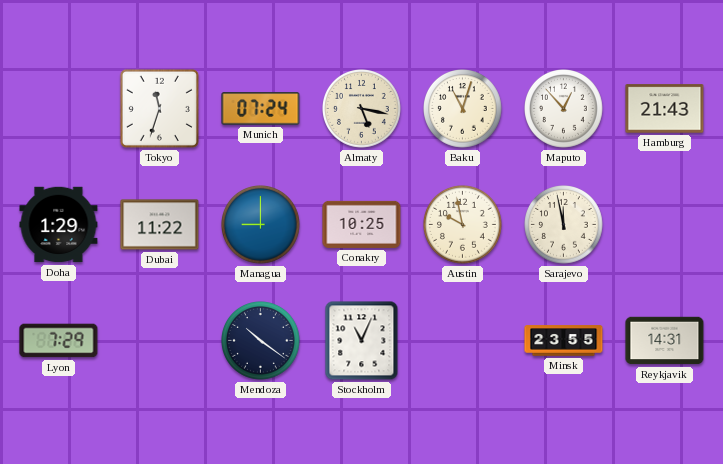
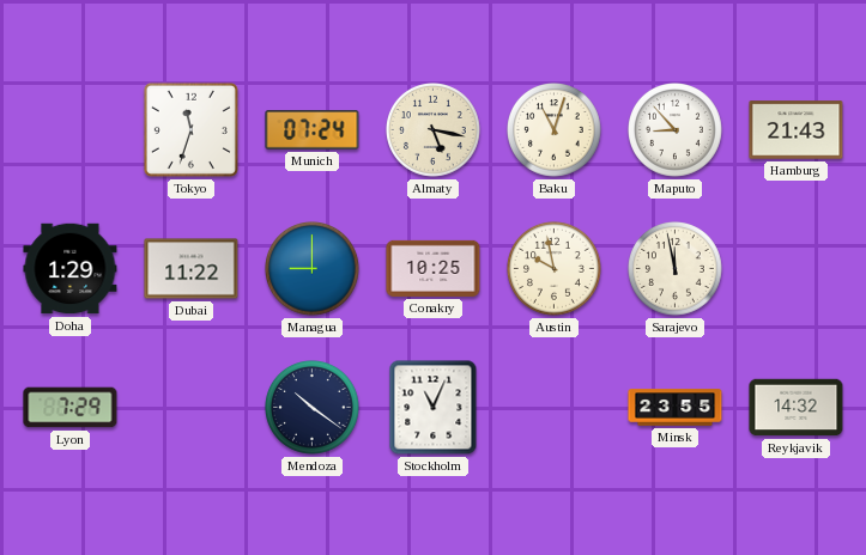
Maputo: 12:53 -> 8:53
Reykjavik: 14:31 -> 14:32
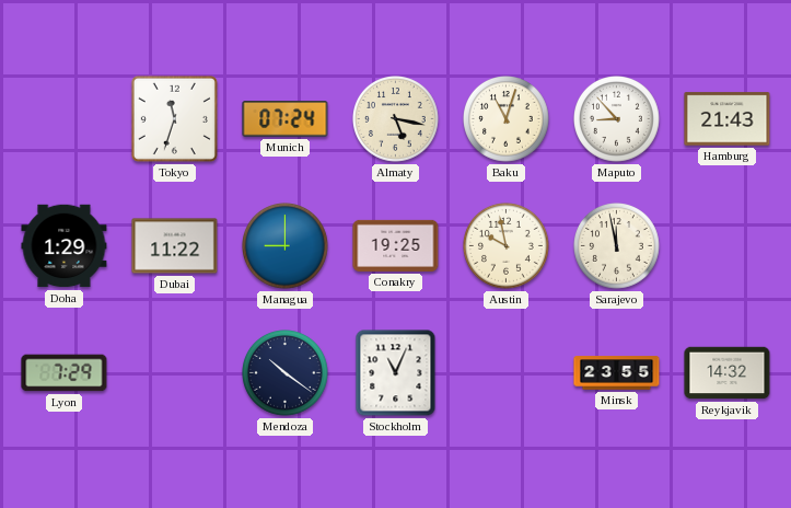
Conakry: 10:25 -> 19:25
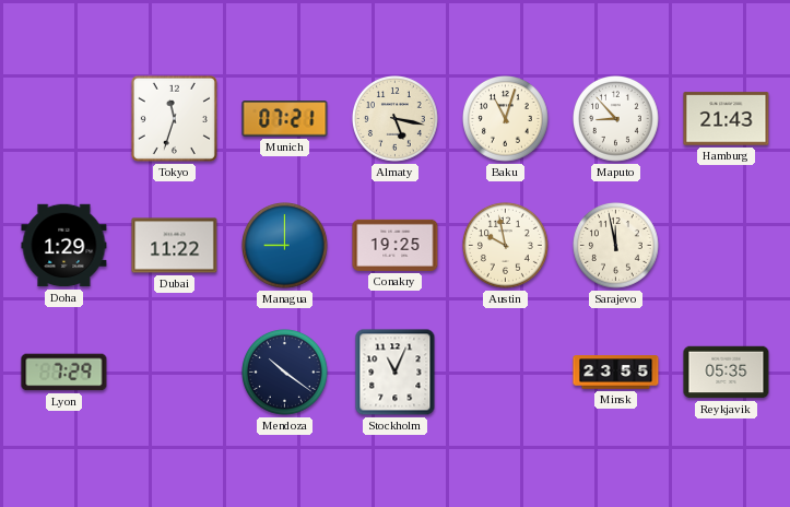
Munich: 07:24 -> 07:21
Reykjavik: 14:32 -> 05:35
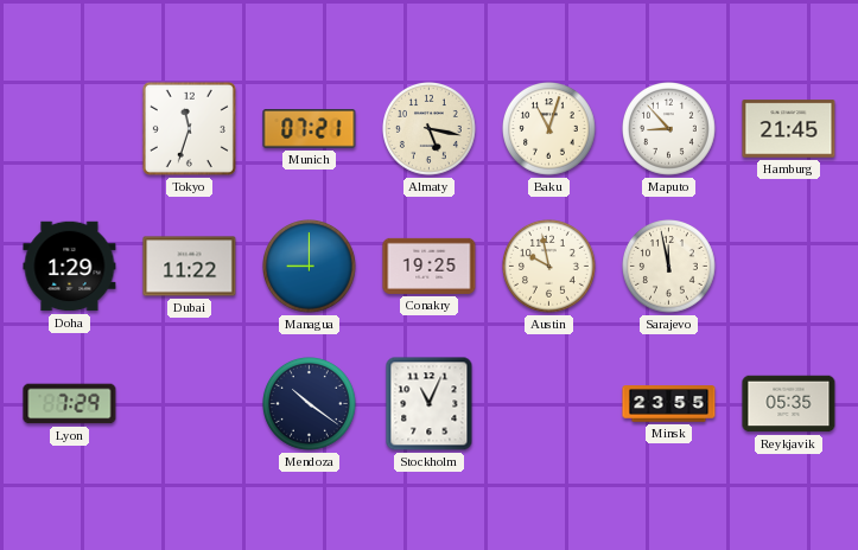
Hamburg: 21:43 -> 21:45
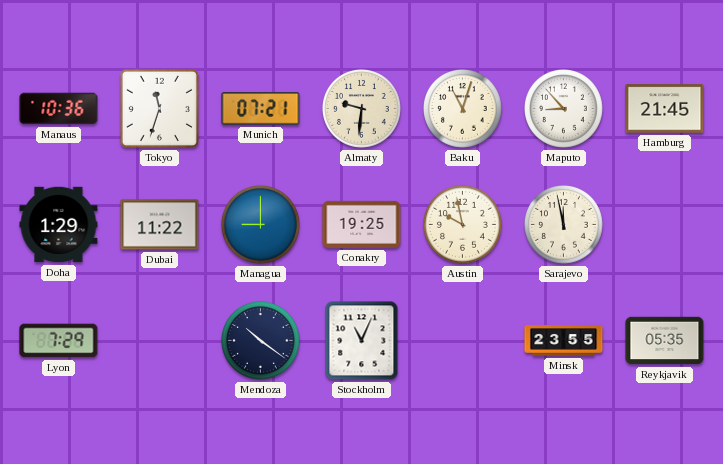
Manaus: none -> 10:36
Almaty: 5:17 -> 9:31
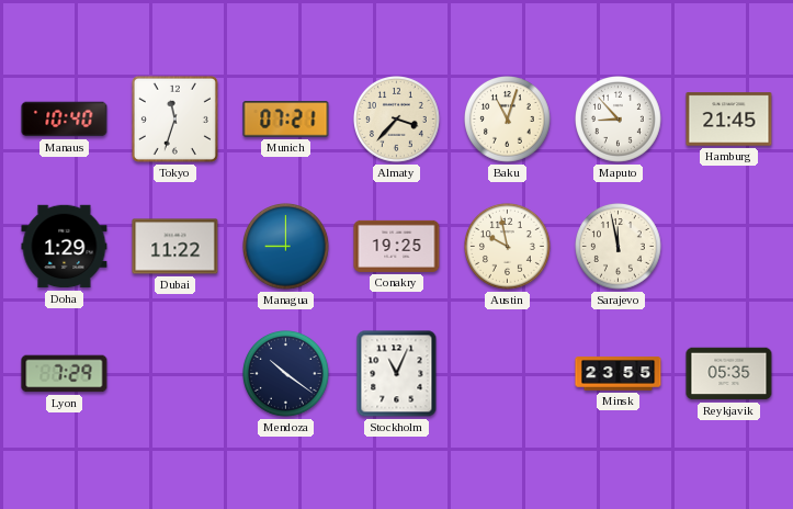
Manaus: 10:36 -> 10:40
Almaty: 9:31 -> 3:37
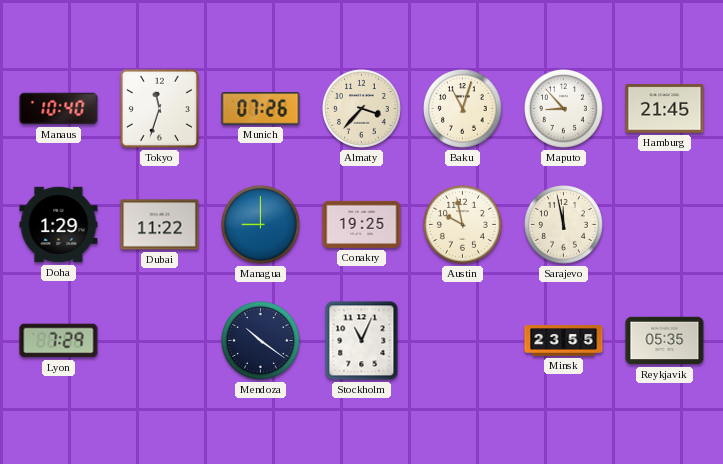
Munich: 07:21 -> 07:26
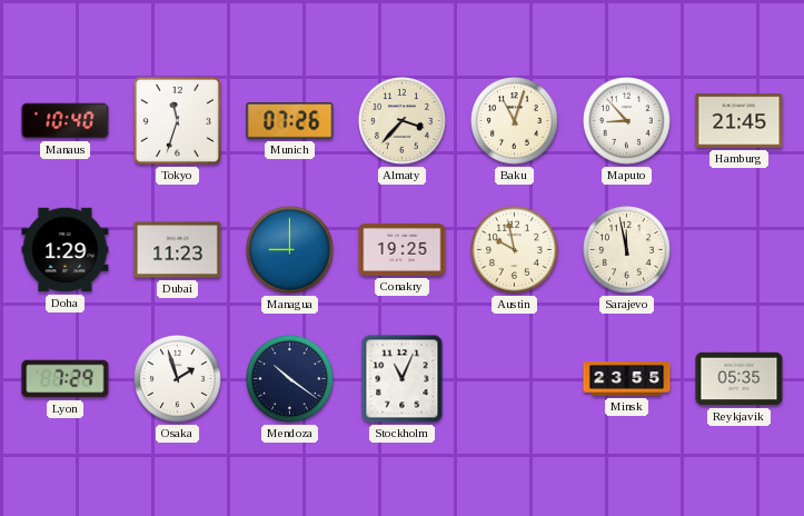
Dubai: 11:22 -> 11:23
Osaka: none -> 1:57
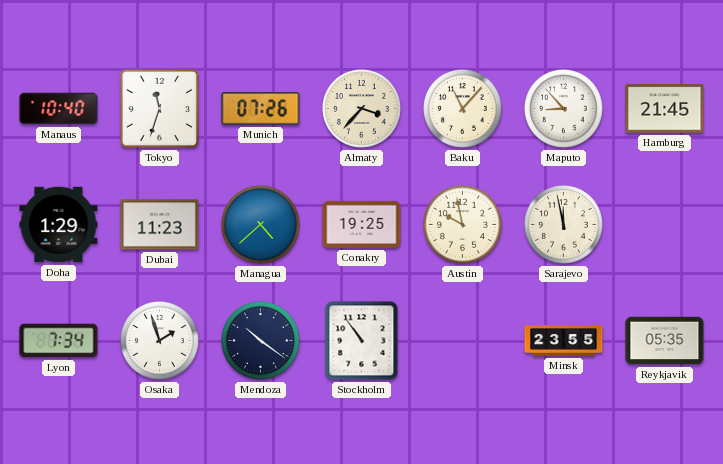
Baku: 11:03 -> 11:07
Managua: 9:00 -> 4:38
Lyon: 7:29 -> 7:34
Stockholm: 11:04 -> 10:54
